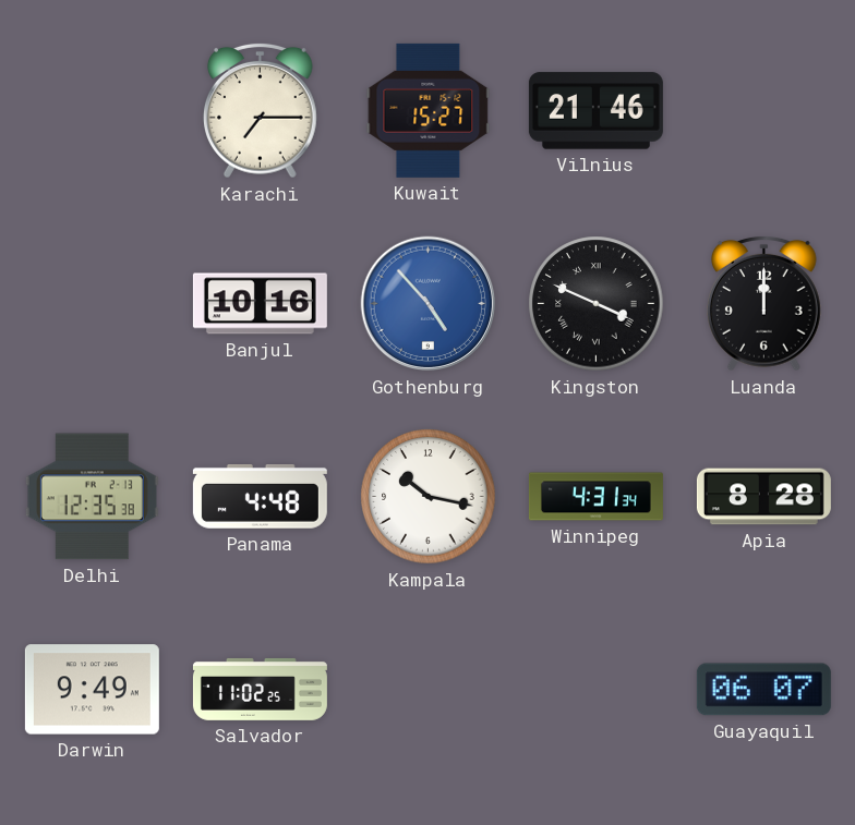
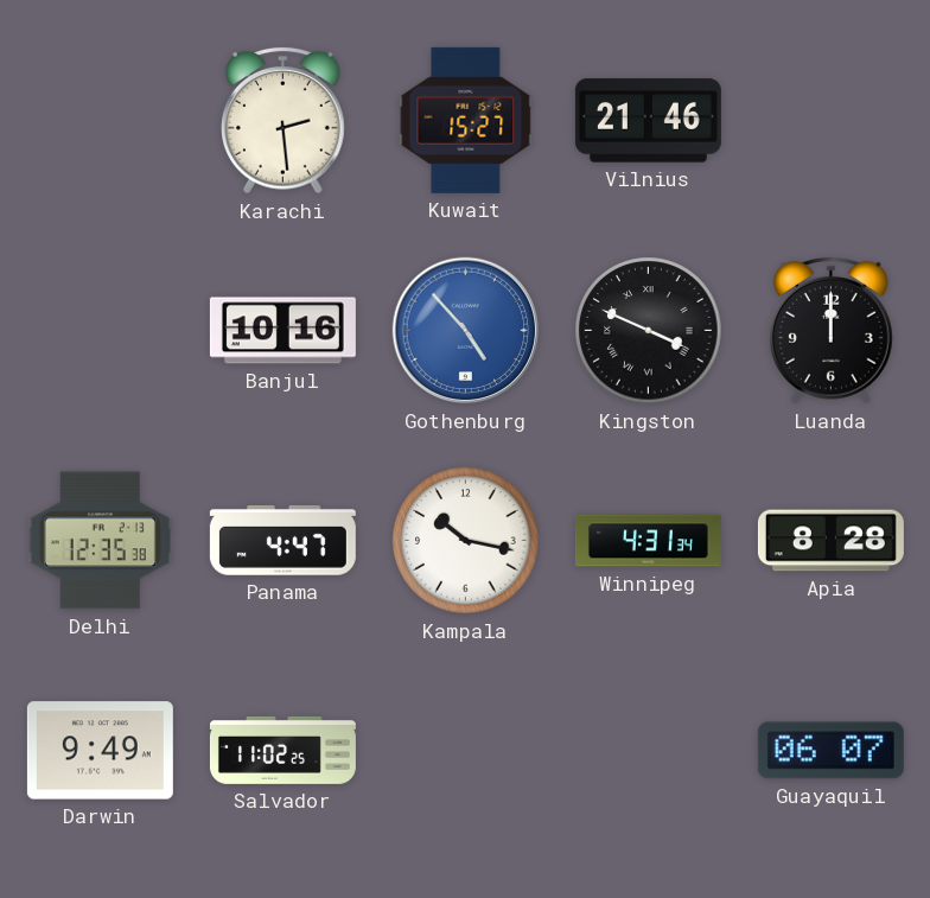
Karachi: 7:15 -> 2:29
Panama: 4:48 -> 4:47
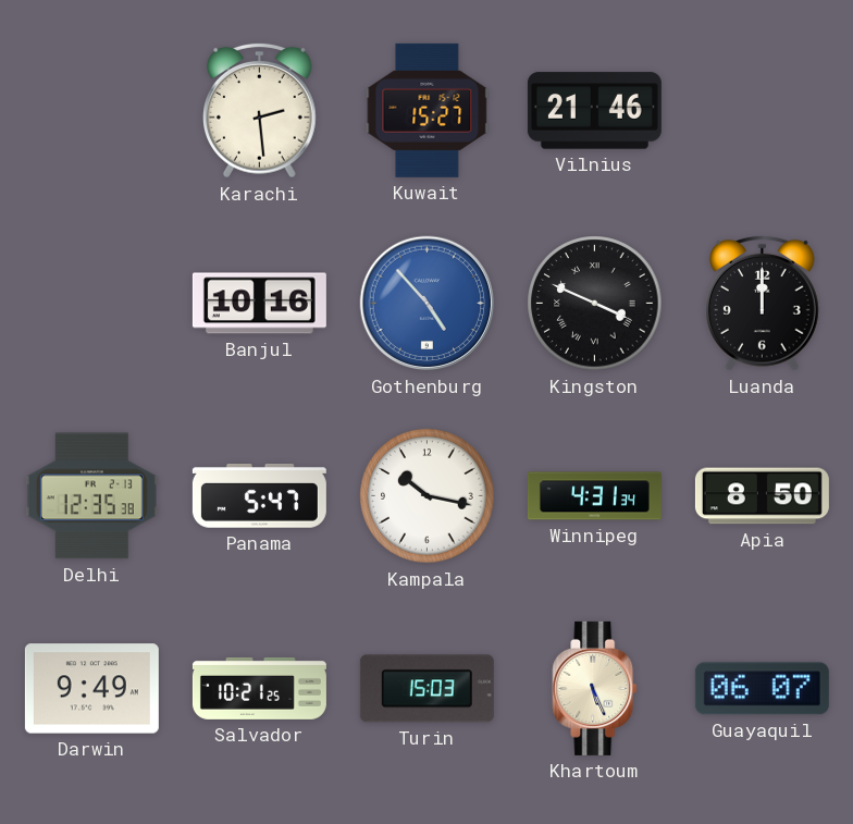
Panama: 4:47 -> 5:47
Apia: 8:28 -> 8:50
Salvador: 11:02 -> 10:21
Turin: none -> 15:03
Khartoum: none -> 5:26
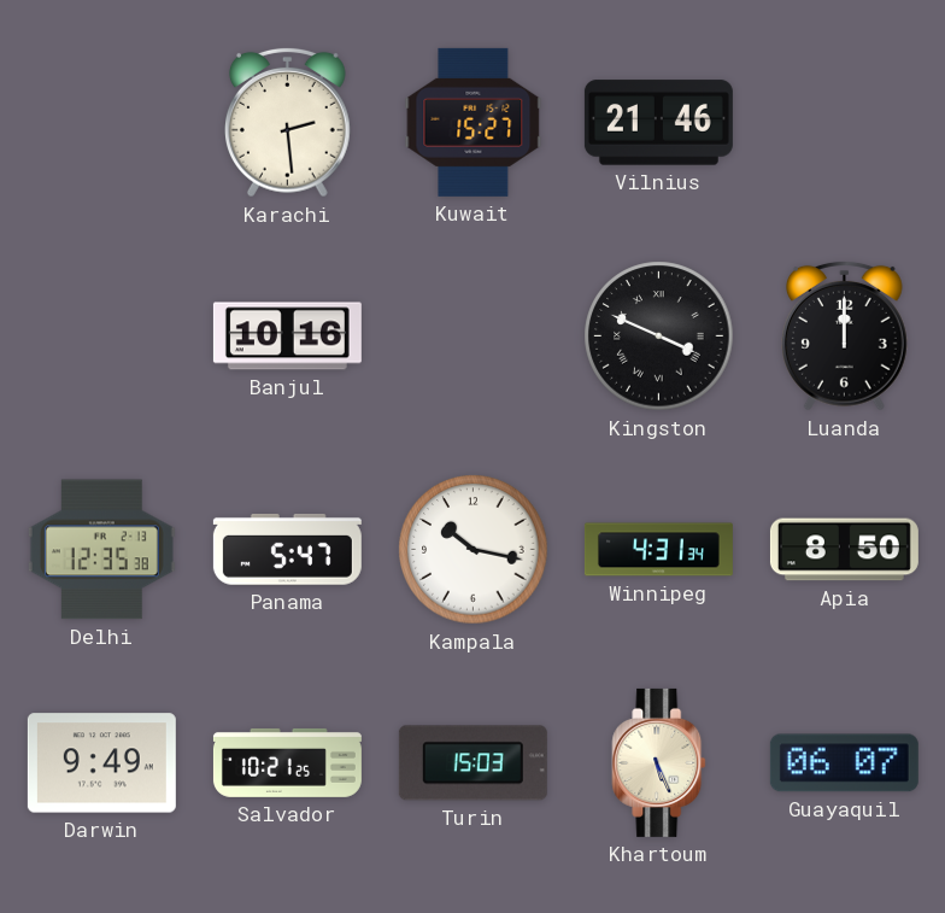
Gothenburg: 4:53 -> none
